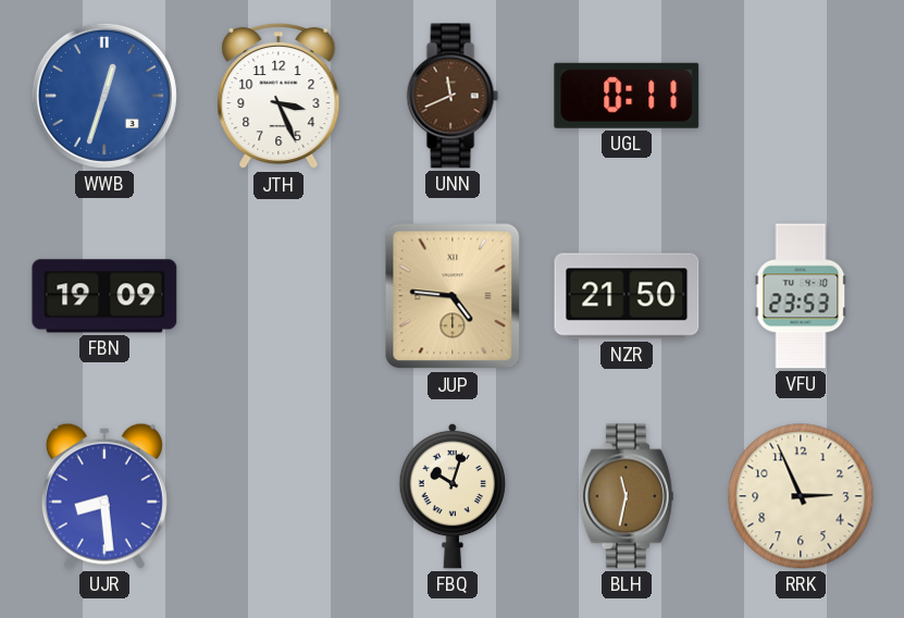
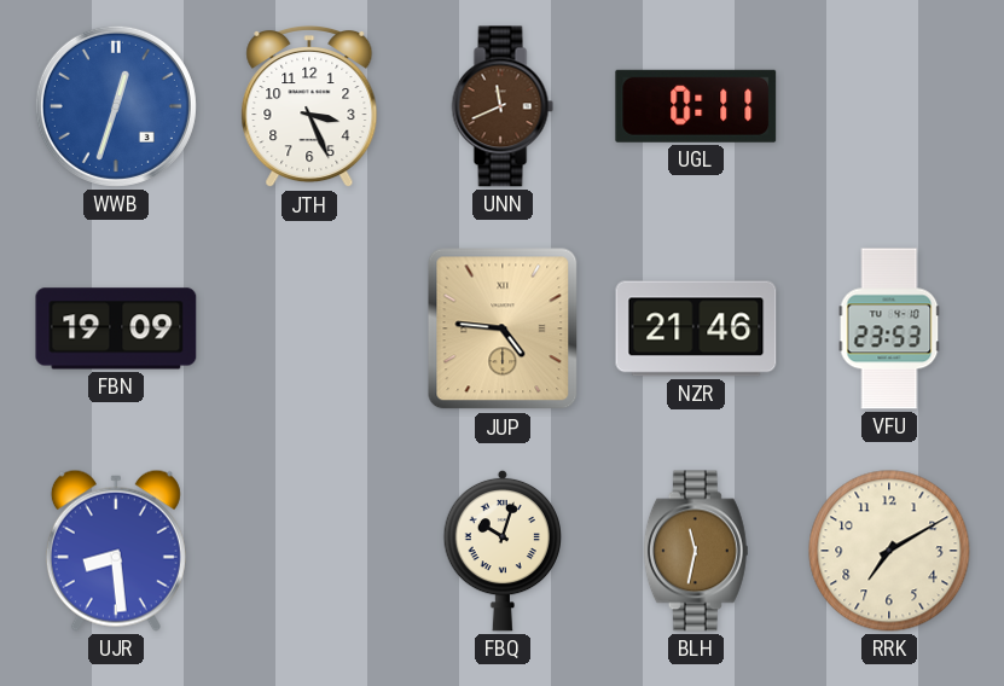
NZR: 21:50 -> 21:46
RRK: 2:56 -> 7:10
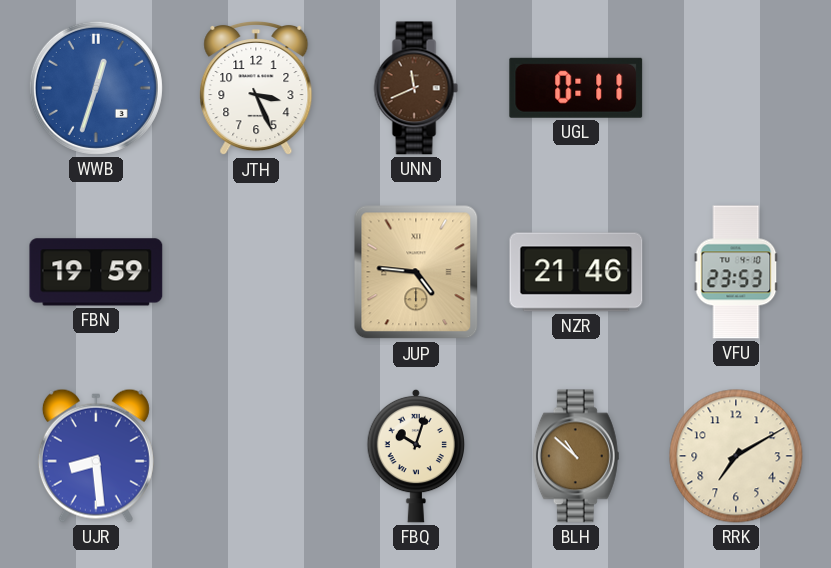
FBN: 19:09 -> 19:59
BLH: 11:32 -> 10:52
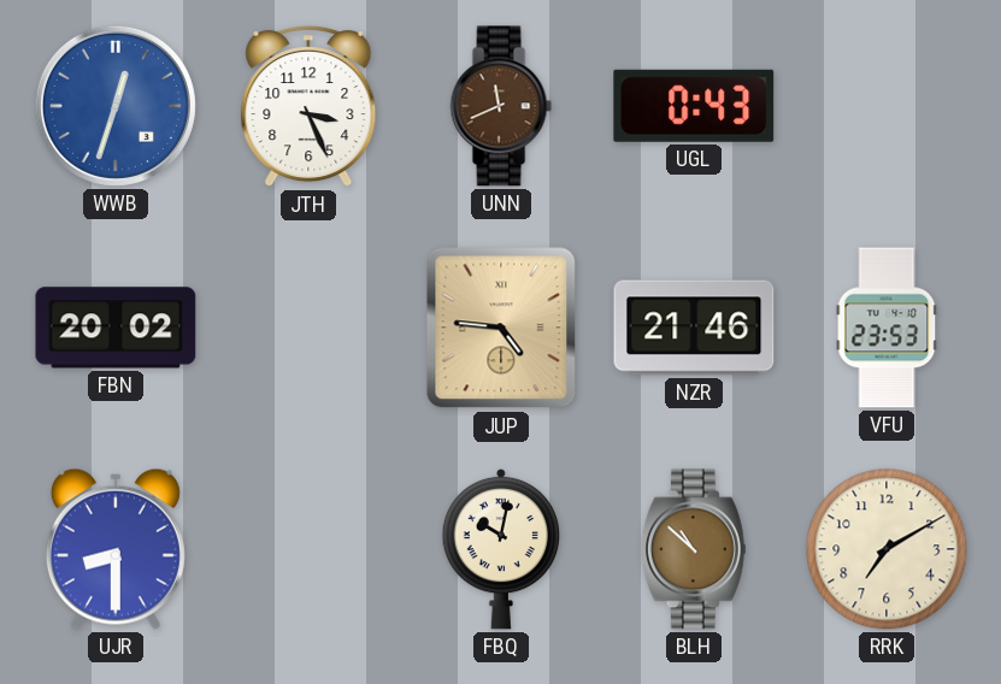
UGL: 0:11 -> 0:43
FBN: 19:59 -> 20:02
UJR: 8:29 -> 8:30
FBQ: 10:03 -> 10:02
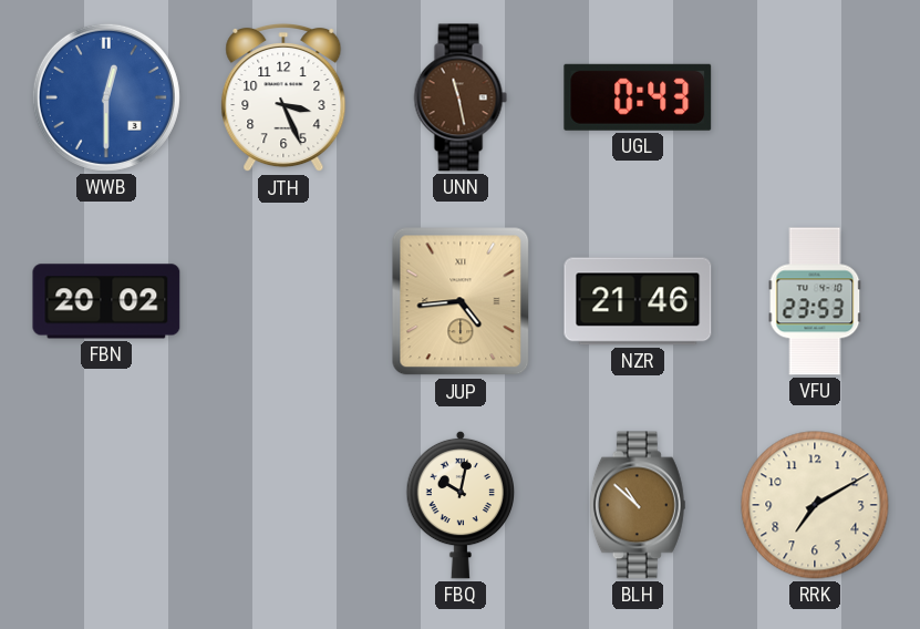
WWB: 12:33 -> 12:30
UNN: 11:41 -> 11:28
JUP: 4:46 -> 4:44
UJR: 8:30 -> none
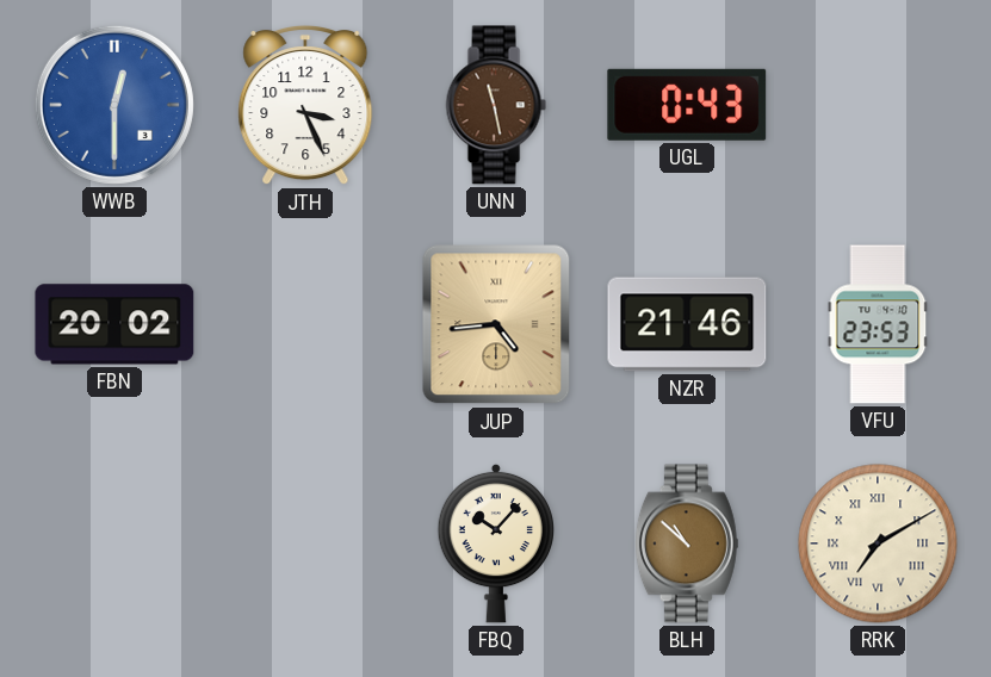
FBQ: 10:02 -> 10:07
RRK numerals: Arabic -> Roman
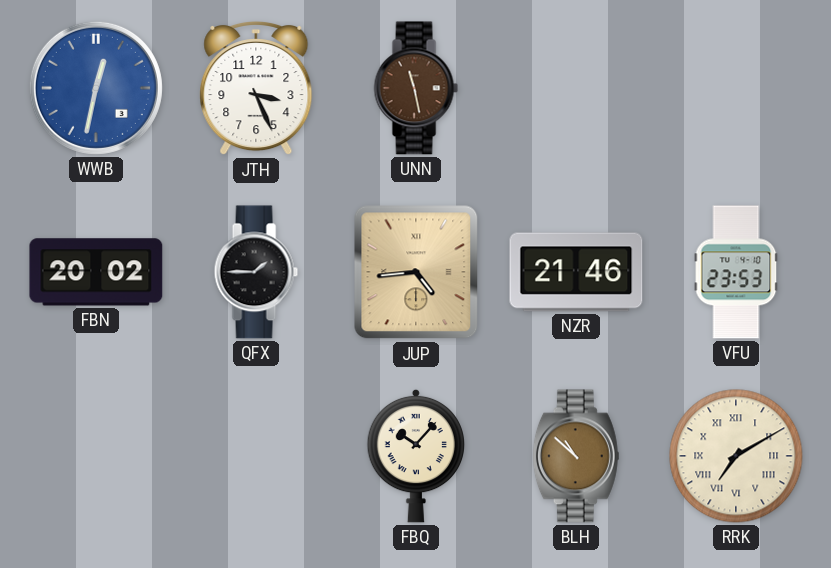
WWB: 12:30 -> 12:32
UGL: 0:43 -> none
QFX: none -> 1:45
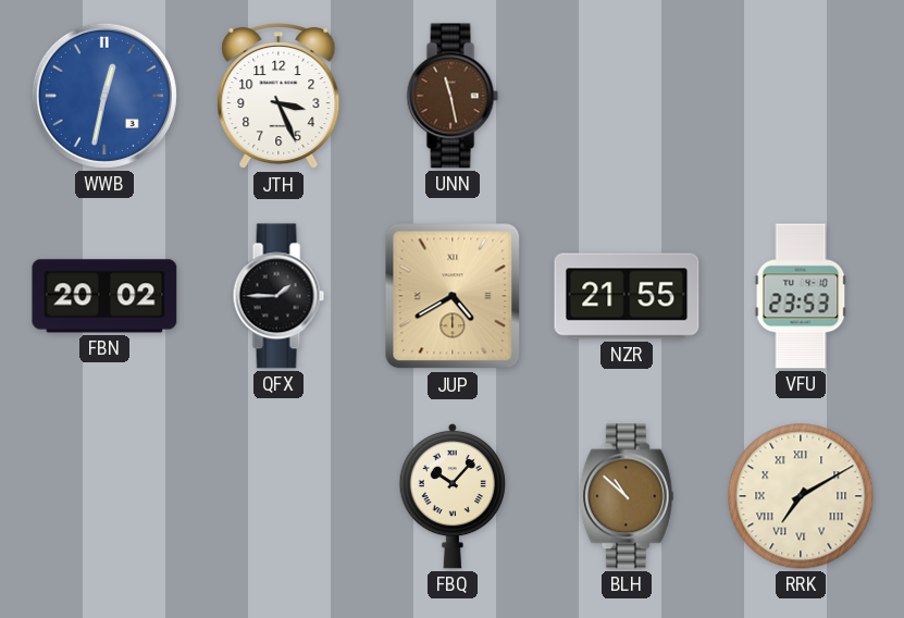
JUP: 4:44 -> 4:40
NZR: 21:46 -> 21:55
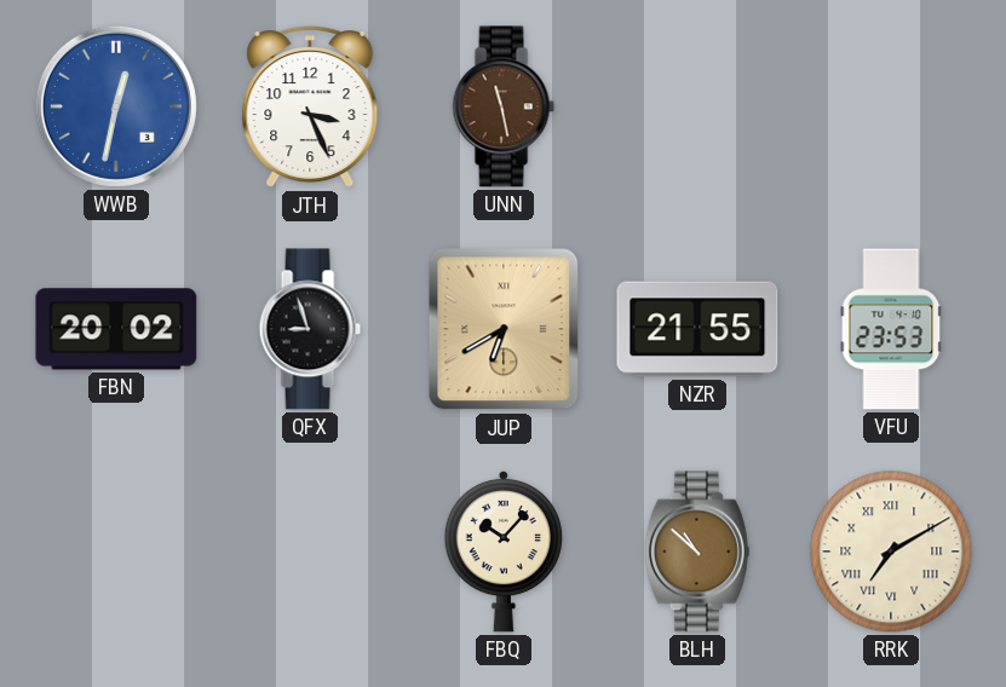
QFX: 1:45 -> 8:57
JUP: 4:40 -> 6:40
